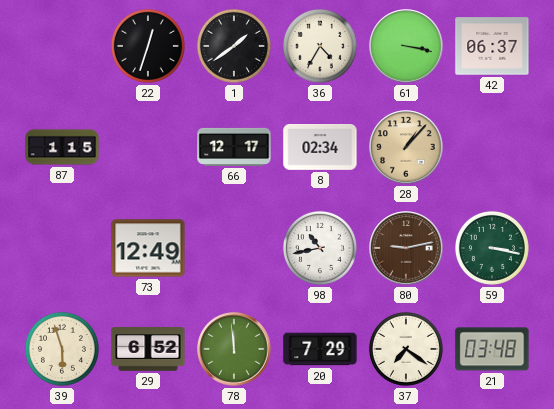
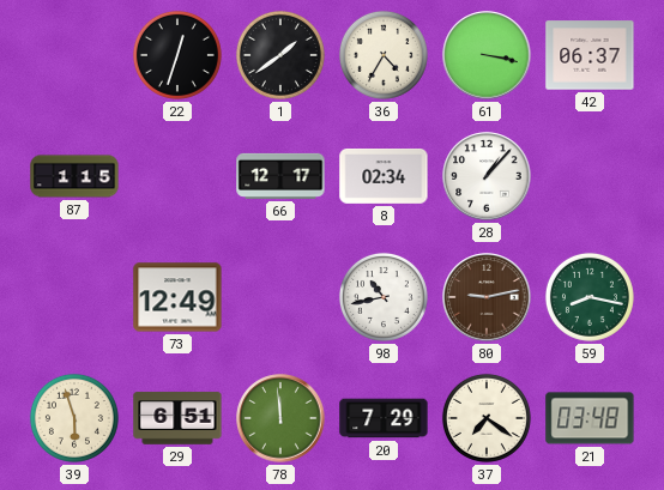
28 dial: champagne -> white
59: 3:17 -> 8:17
29: 6:52 -> 6:51
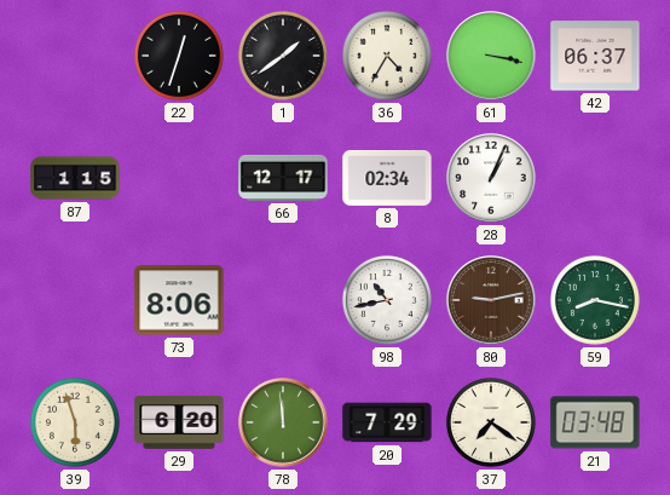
28: 1:07 -> 1:04
73: 12:49 -> 8:06
29: 6:51 -> 6:20
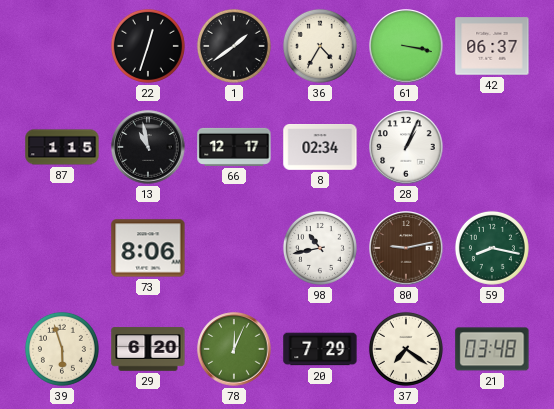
13: none -> 10:58
78: 11:59 -> 12:04
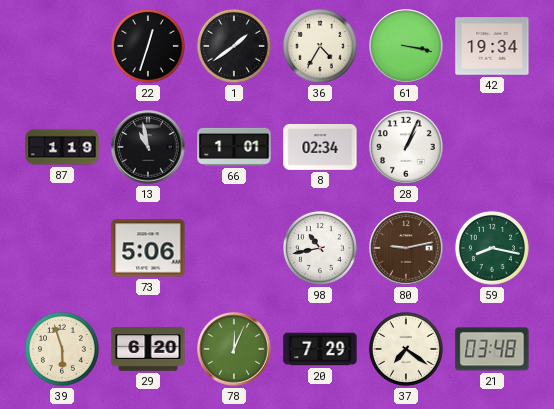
42: 06:37 -> 19:34
87: 1:15 -> 1:19
66: 12:17 -> 1:01
73: 8:06 -> 5:06
